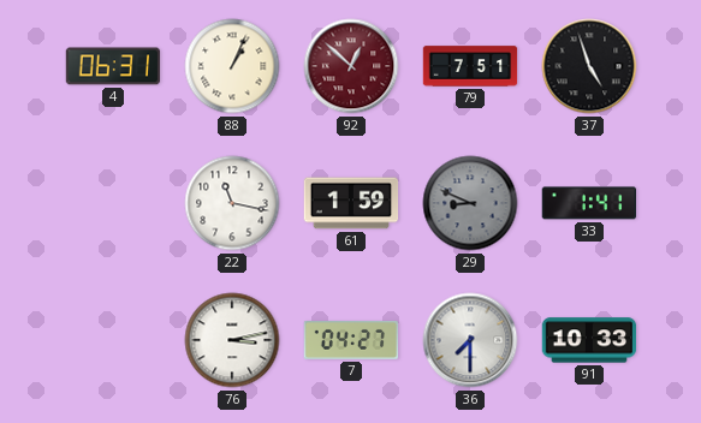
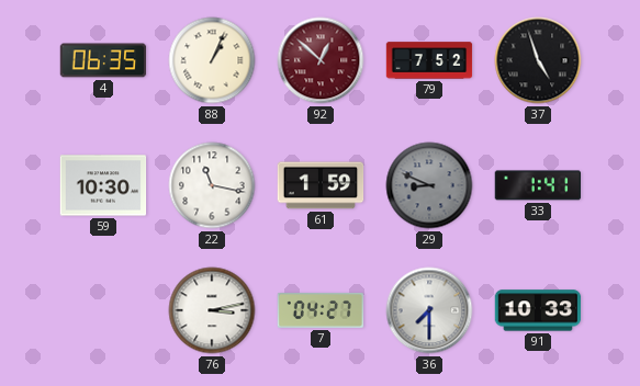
4: 06:31 -> 06:35
79: 7:51 -> 7:52
59: none -> 10:30
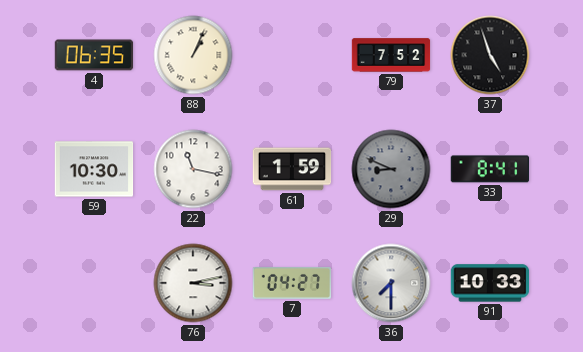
92: 12:52 -> none
33: 1:41 -> 8:41
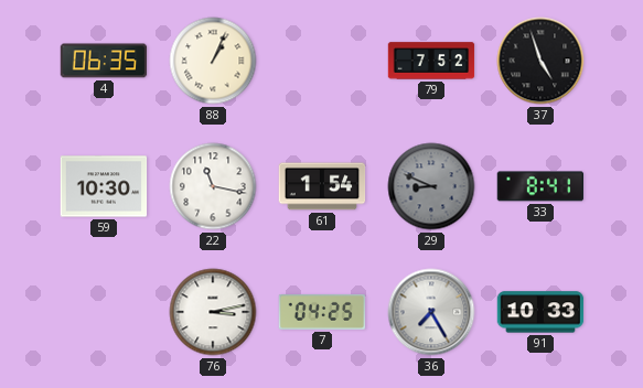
61: 1:59 -> 1:54
7: 04:27 -> 04:25
36: 7:30 -> 7:25
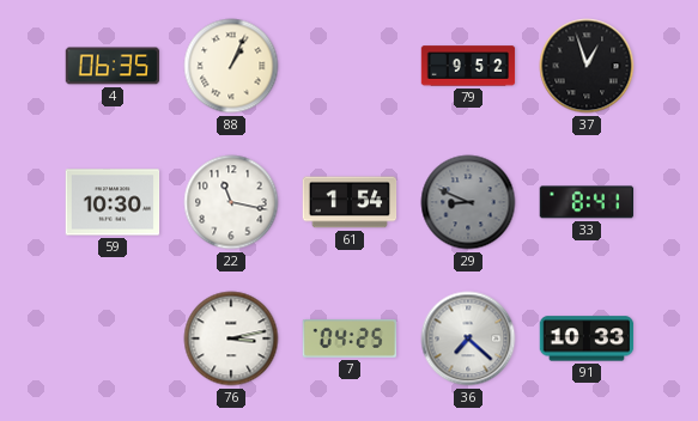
79: 7:52 -> 9:52
37: 4:57 -> 12:57
36: 7:25 -> 7:22
